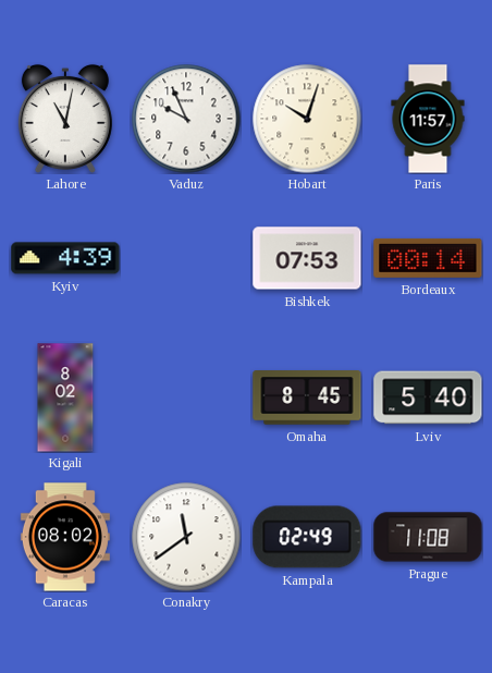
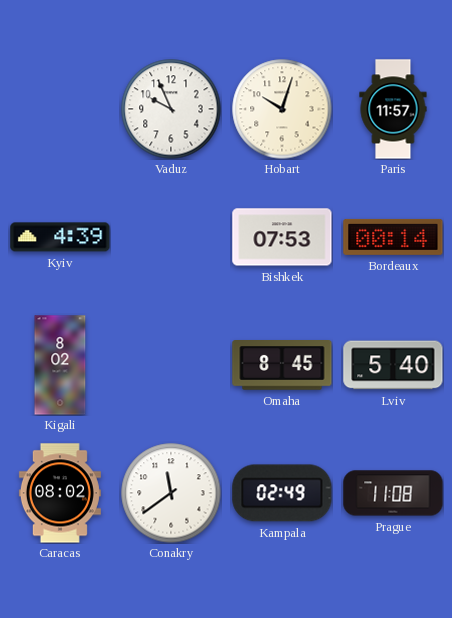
Lahore: 11:02 -> none
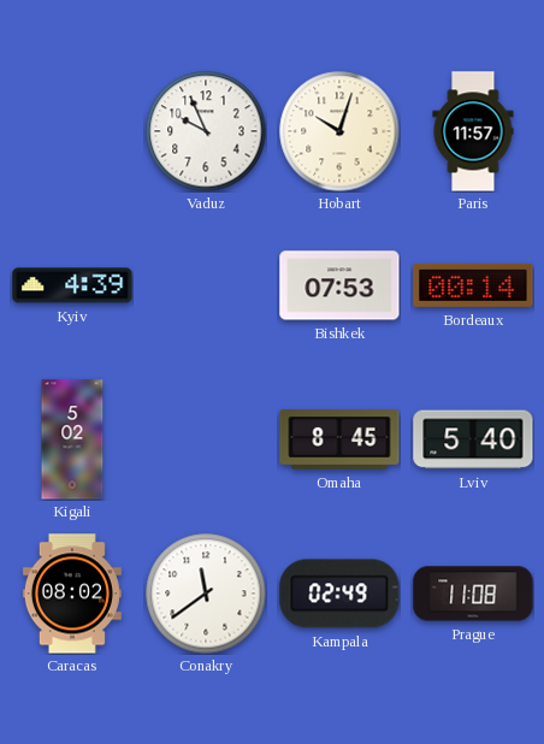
Kigali: 8:02 -> 5:02
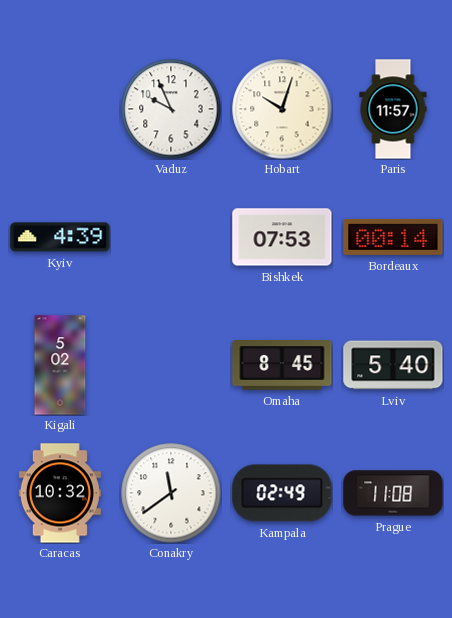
Caracas: 08:02 -> 10:32
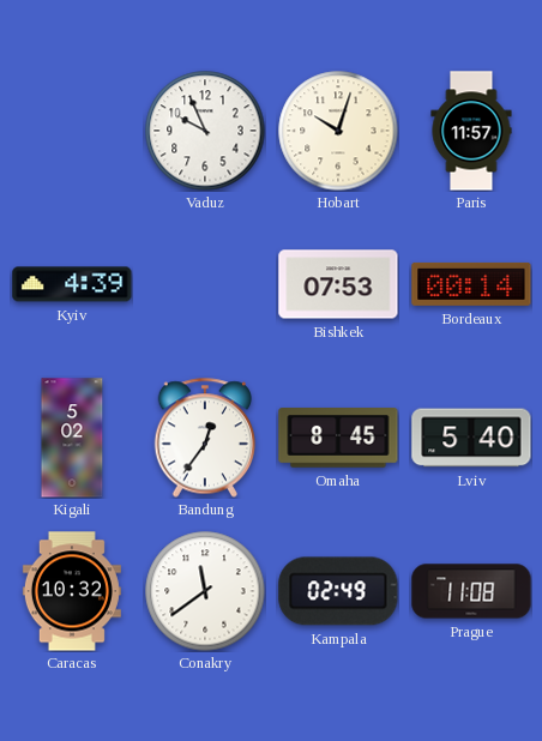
Bandung: none -> 12:36
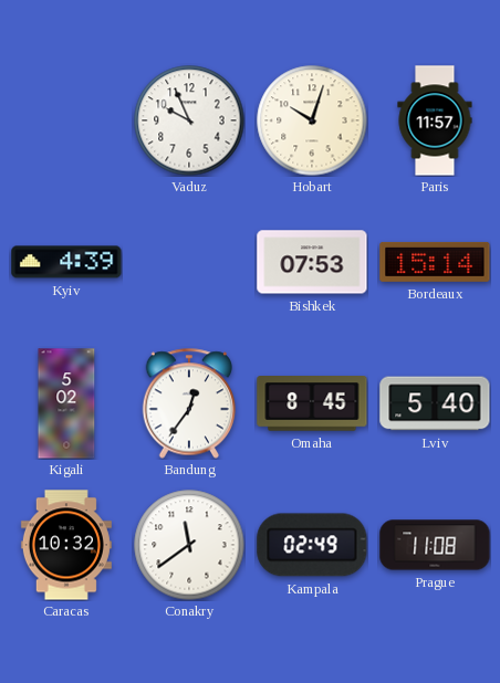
Bordeaux: 00:14 -> 15:14
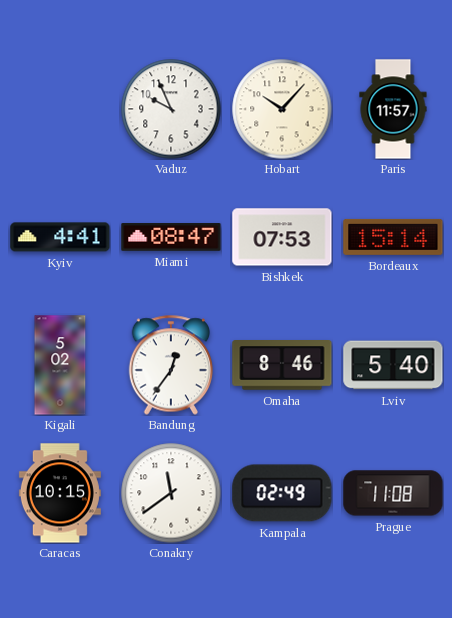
Hobart: 10:03 -> 10:07
Kyiv: 4:39 -> 4:41
Miami: none -> 08:47
Omaha: 8:45 -> 8:46
Caracas: 10:32 -> 10:15
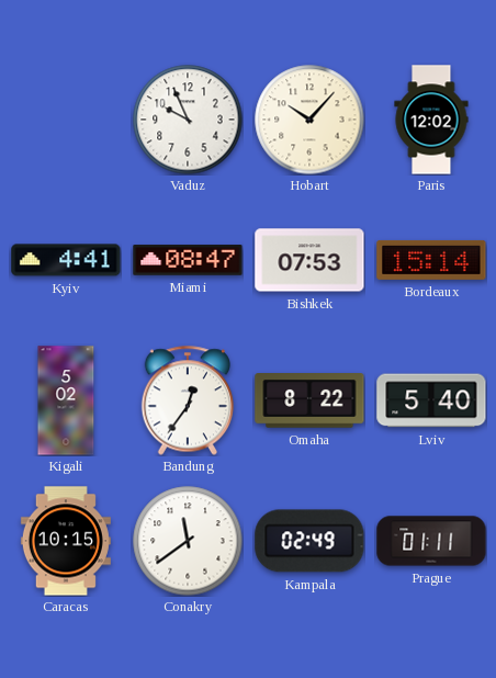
Paris: 11:57 -> 12:02
Omaha: 8:46 -> 8:22
Prague: 11:08 -> 01:11
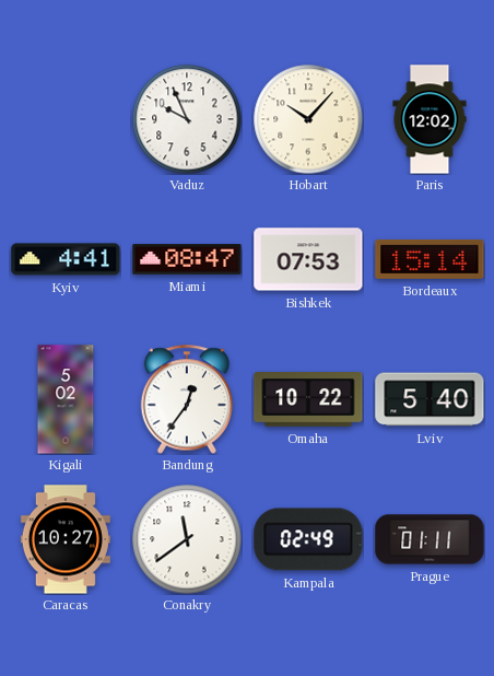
Omaha: 8:22 -> 10:22
Caracas: 10:15 -> 10:27
